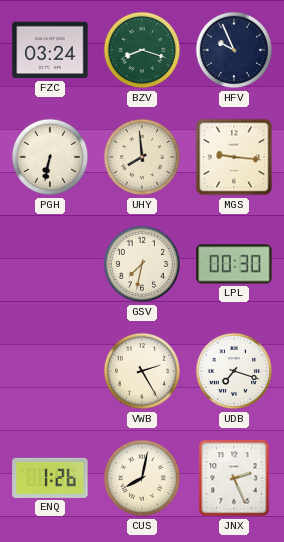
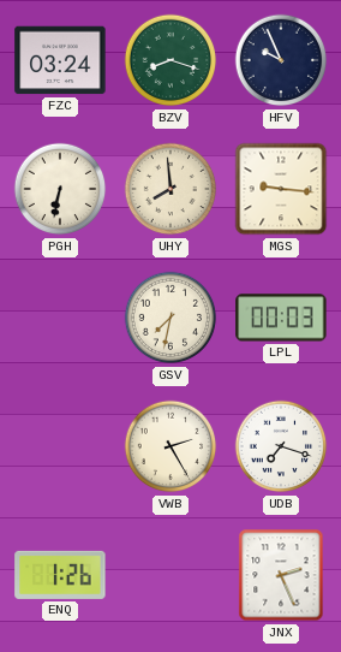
LPL: 00:30 -> 00:03
CUS: 8:02 -> none
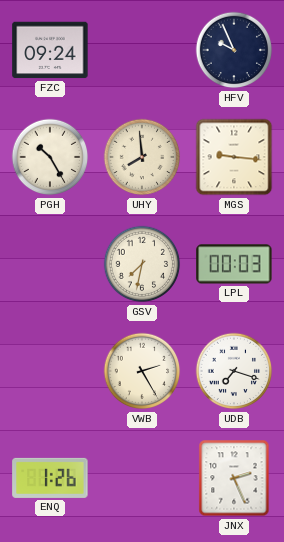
FZC: 03:24 -> 09:24
BZV: 8:18 -> none
PGH: 6:32 -> 10:25
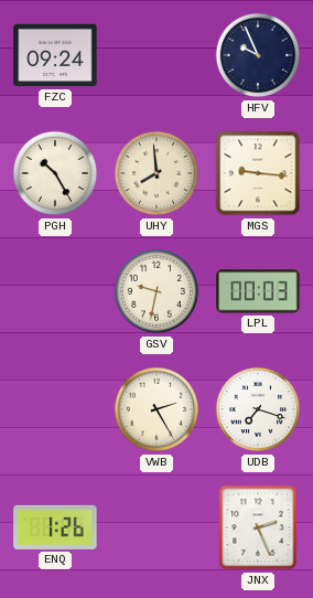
GSV: 7:32 -> 9:32
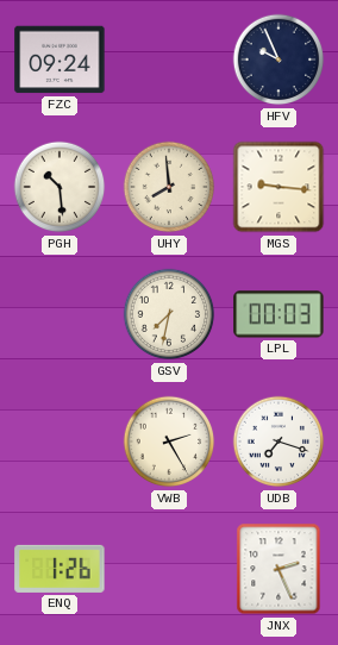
PGH: 10:25 -> 10:29
GSV: 9:32 -> 7:32
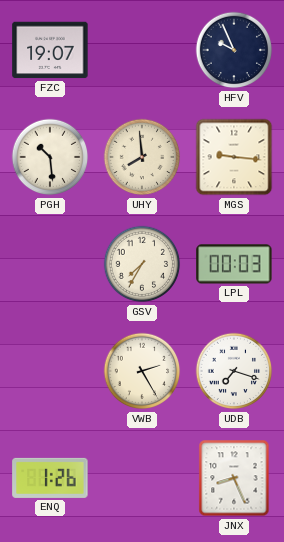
FZC: 09:24 -> 19:07
GSV: 7:32 -> 7:35
JNX: 2:26 -> 8:26
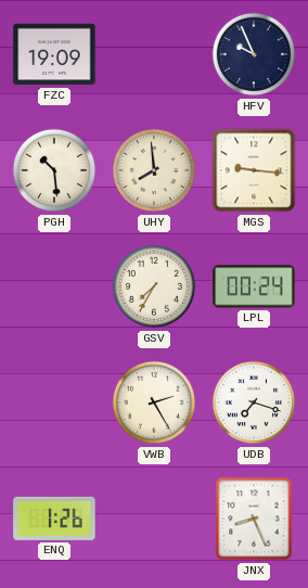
FZC: 19:07 -> 19:09
LPL: 00:03 -> 00:24
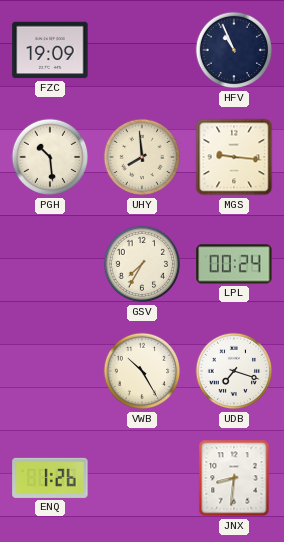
HFV: 9:56 -> 10:56
VWB: 2:25 -> 10:25
JNX: 8:26 -> 8:31
